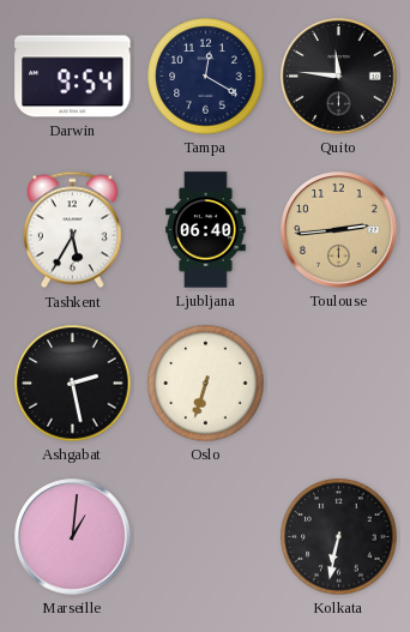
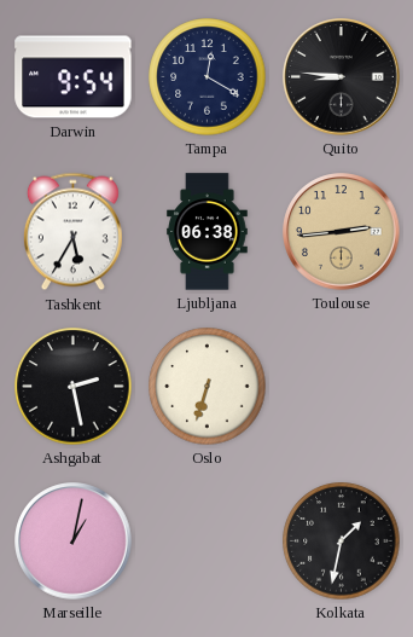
Quito: 11:46 -> 8:46
Ljubljana: 06:40 -> 06:38
Marseille: 1:01 -> 1:02
Kolkata: 6:32 -> 1:32
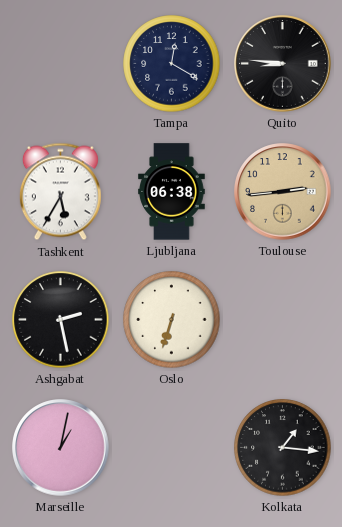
Darwin: 9:54 -> none
Kolkata: 1:32 -> 1:16
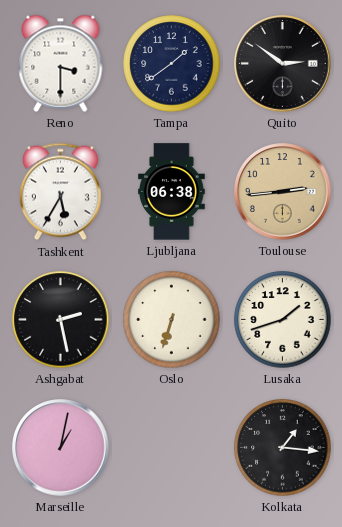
Reno: none -> 3:30
Tampa: 12:20 -> 1:39
Quito: 8:46 -> 2:51
Lusaka: none -> 1:42
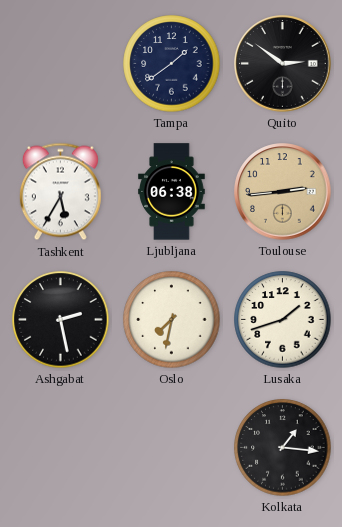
Reno: 3:30 -> none
Oslo: 6:33 -> 7:32
Marseille: 1:02 -> none
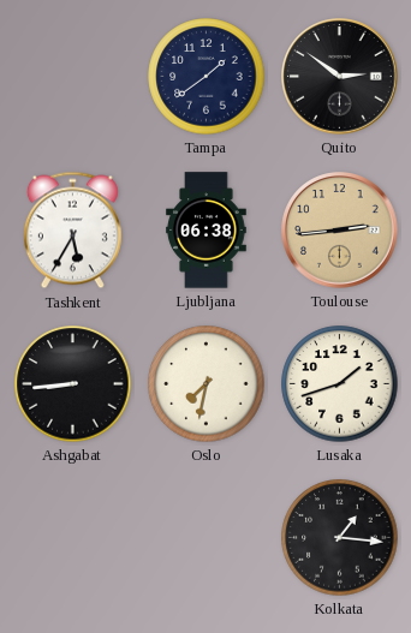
Ashgabat: 2:28 -> 8:44
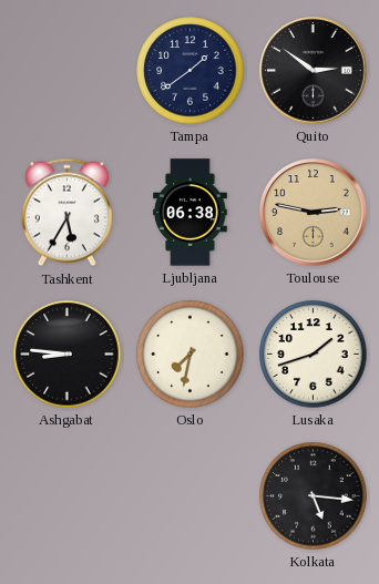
Toulouse: 2:44 -> 2:47
Ashgabat: 8:44 -> 8:46
Kolkata: 1:16 -> 5:16
